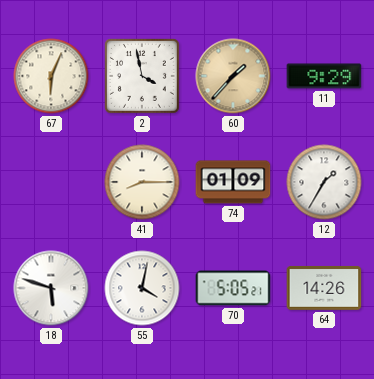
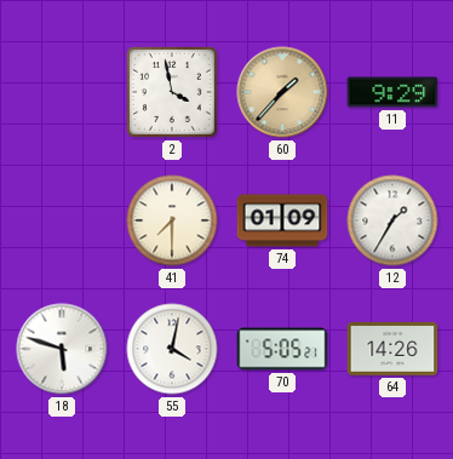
67: 6:04 -> none
41: 8:15 -> 7:30
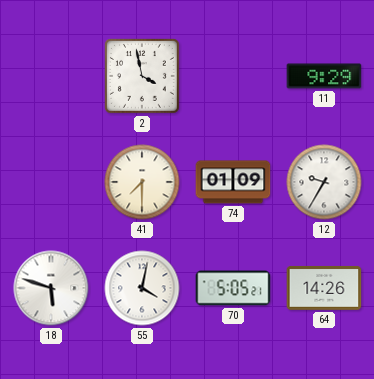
60: 1:37 -> none
12: 1:35 -> 9:35
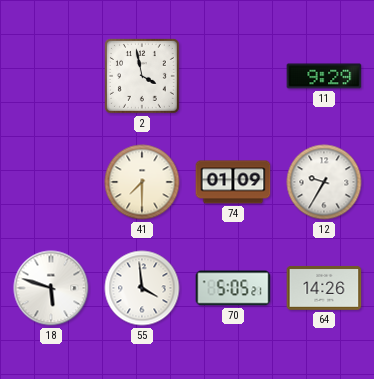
55: 4:02 -> 3:59
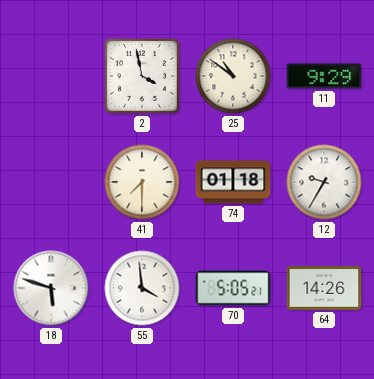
25: none -> 10:51
74: 01:09 -> 01:18
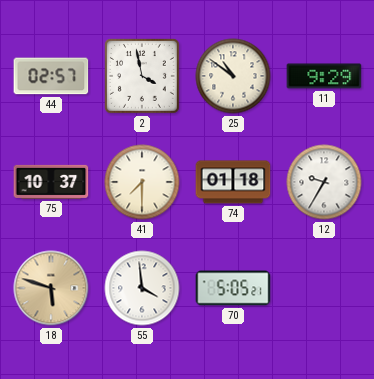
44: none -> 02:57
75: none -> 10:37
18 dial: white -> champagne
64: 14:26 -> none
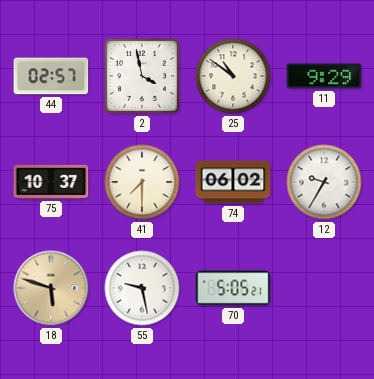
74: 01:18 -> 06:02
55: 3:59 -> 9:28
